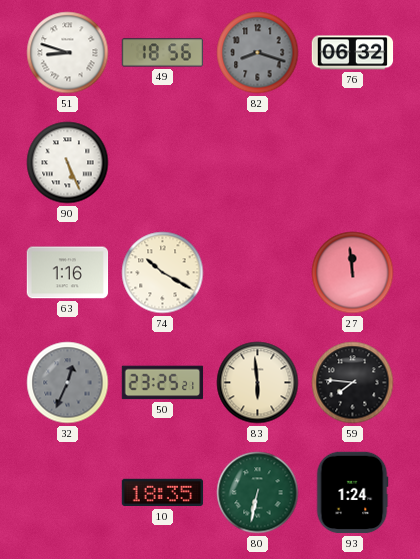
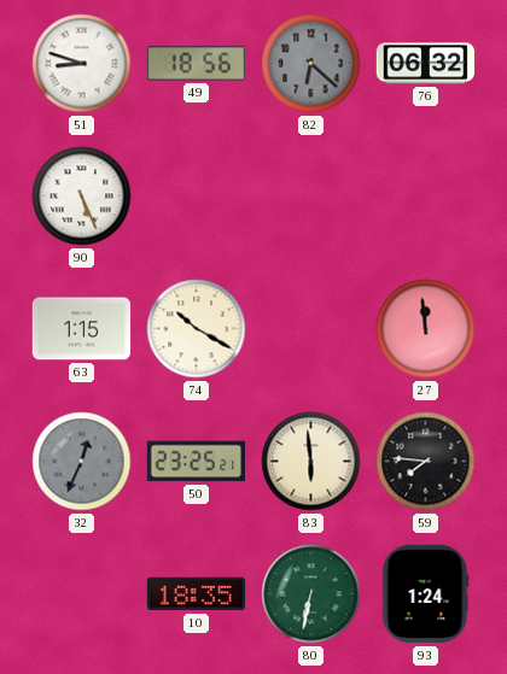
82: 8:18 -> 6:22
63: 1:16 -> 1:15
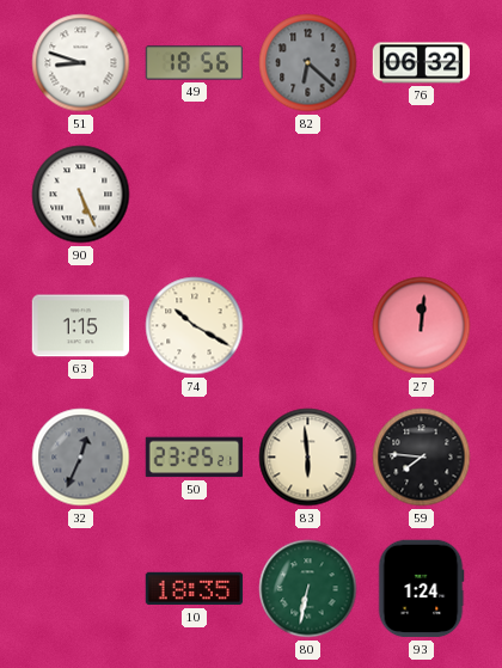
27: 11:59 -> 12:01
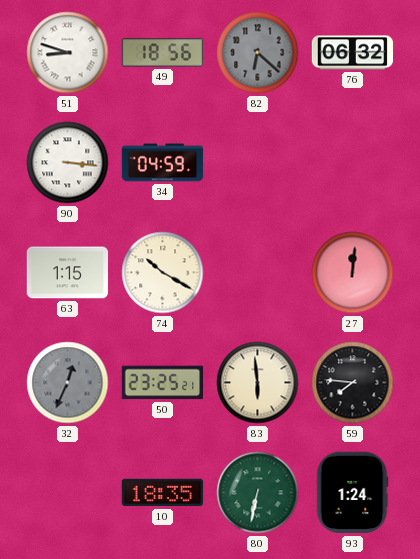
90: 5:26 -> 3:16
34: none -> 04:59
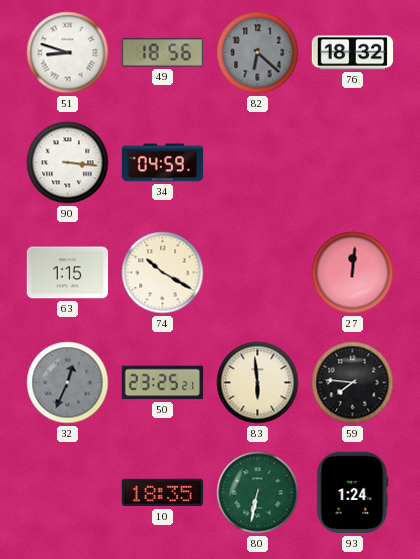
76: 06:32 -> 18:32
